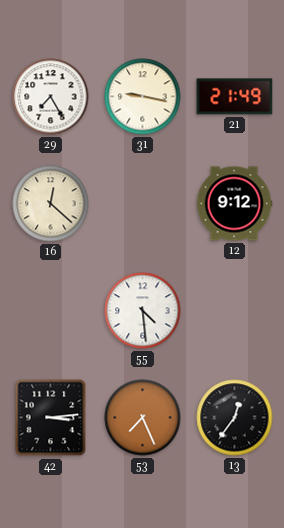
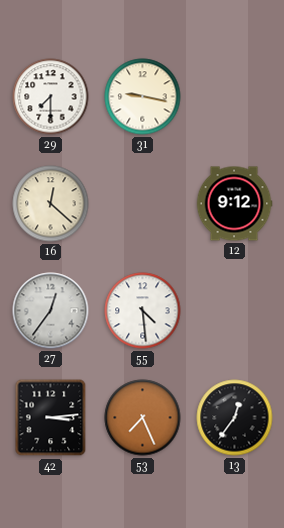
29: 7:25 -> 7:30
21: 21:49 -> none
27: none -> 12:36
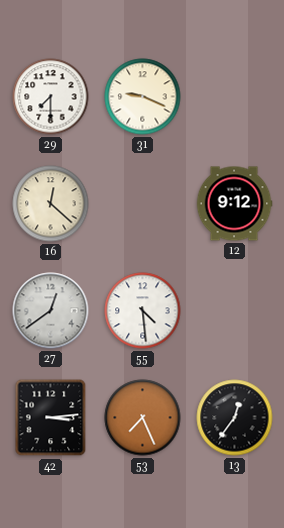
31: 9:17 -> 9:19
27: 12:36 -> 12:39
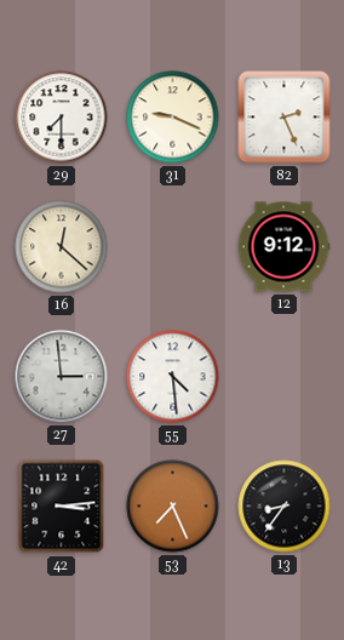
82: none -> 2:26
27: 12:39 -> 2:59
13: 12:36 -> 8:36
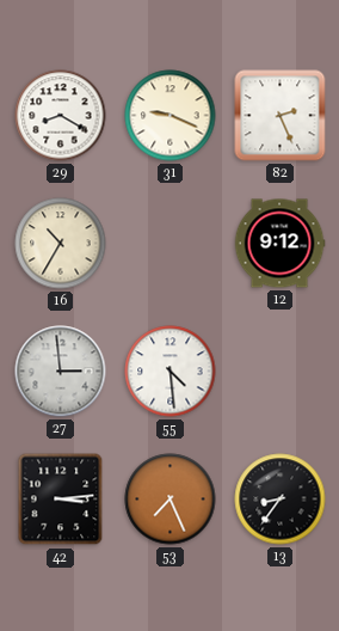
29: 7:30 -> 8:20
16: 12:22 -> 10:35
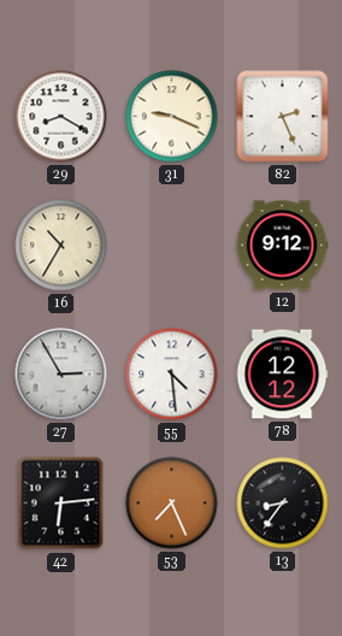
27: 2:59 -> 2:55
78: none -> 12:12
42: 3:14 -> 6:14
